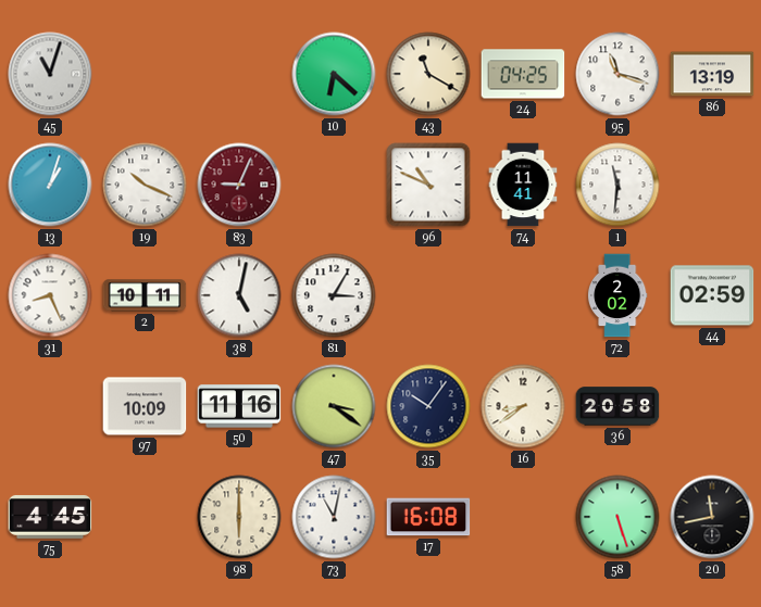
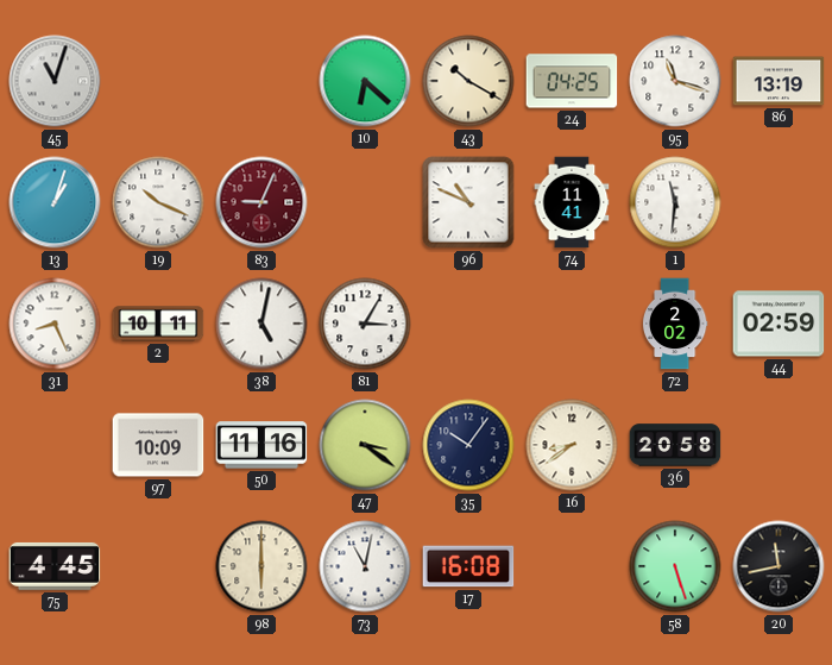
43: 11:20 -> 10:20
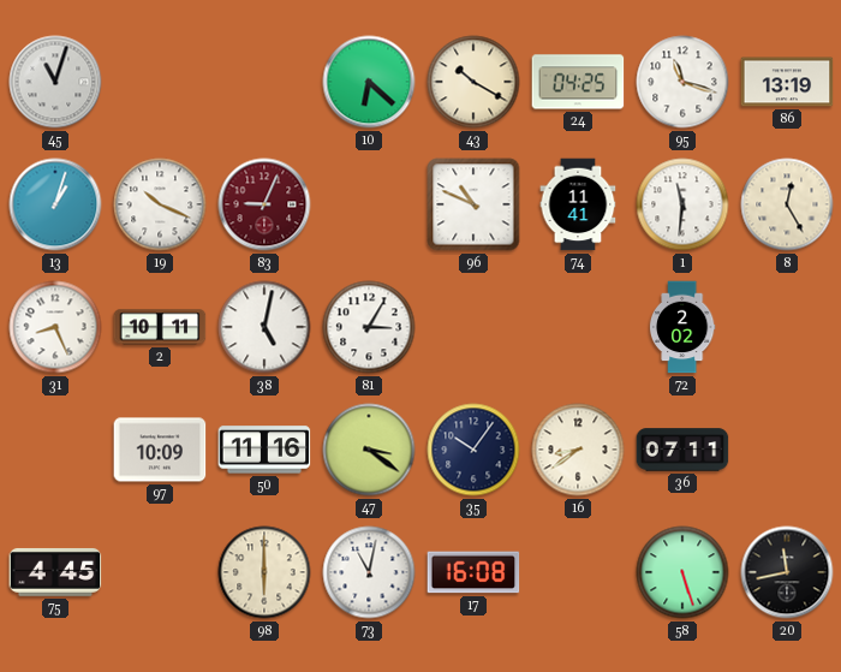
8: none -> 12:25
44: 02:59 -> none
36: 20:58 -> 07:11
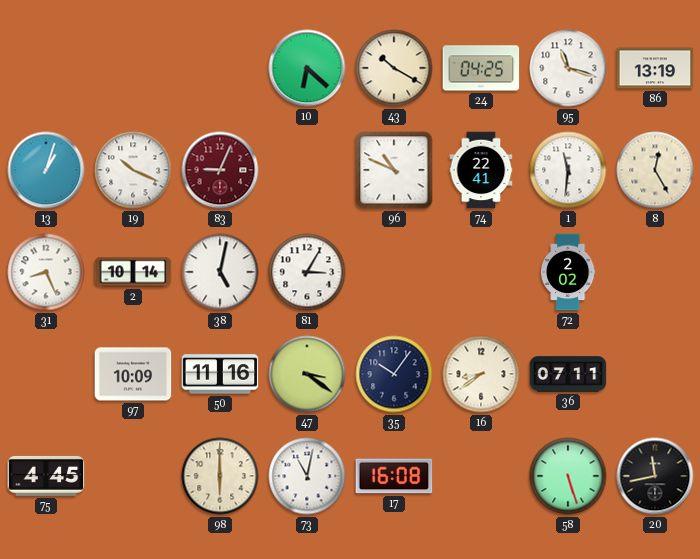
45: 11:03 -> none
74: 11:41 -> 22:41
2: 10:11 -> 10:14
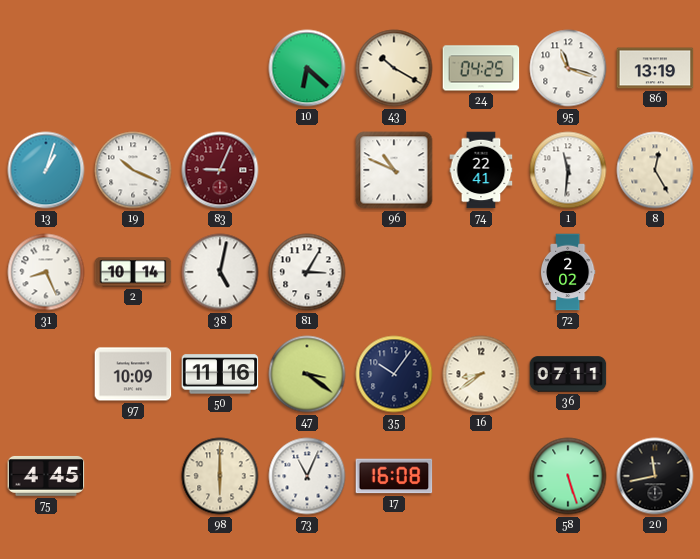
73: 11:02 -> 11:04
